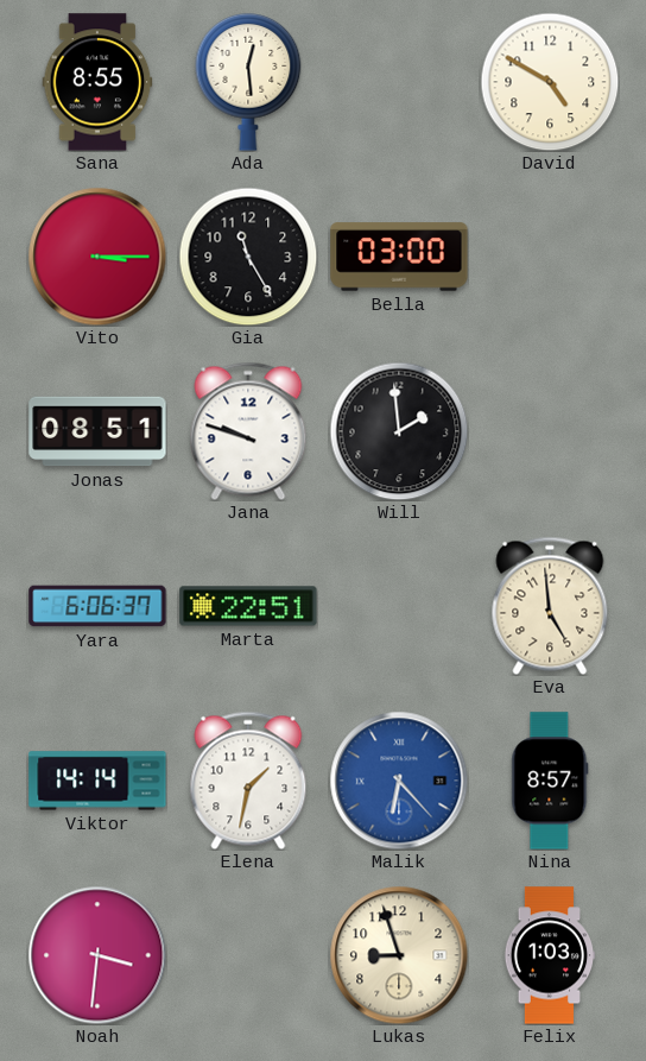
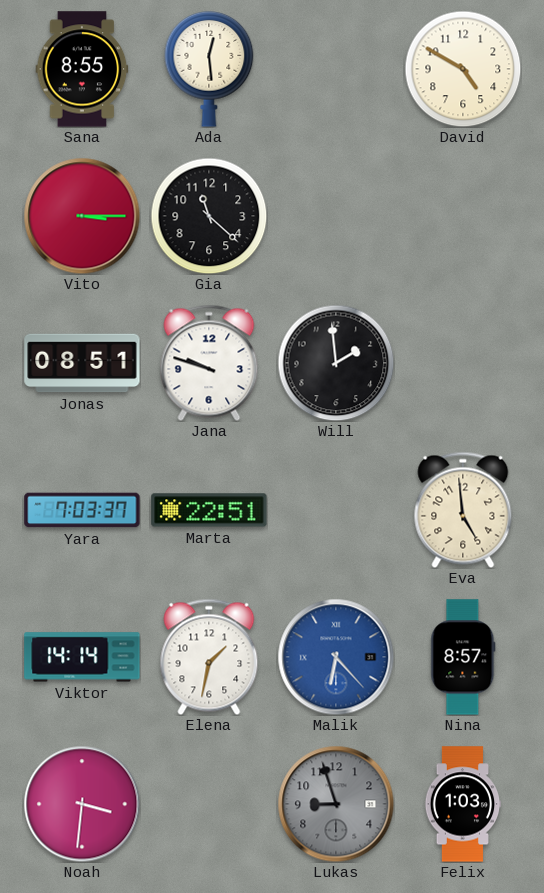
Gia: 11:25 -> 11:22
Bella: 03:00 -> none
Yara: 6:06 -> 7:03
Lukas dial: cream -> grey
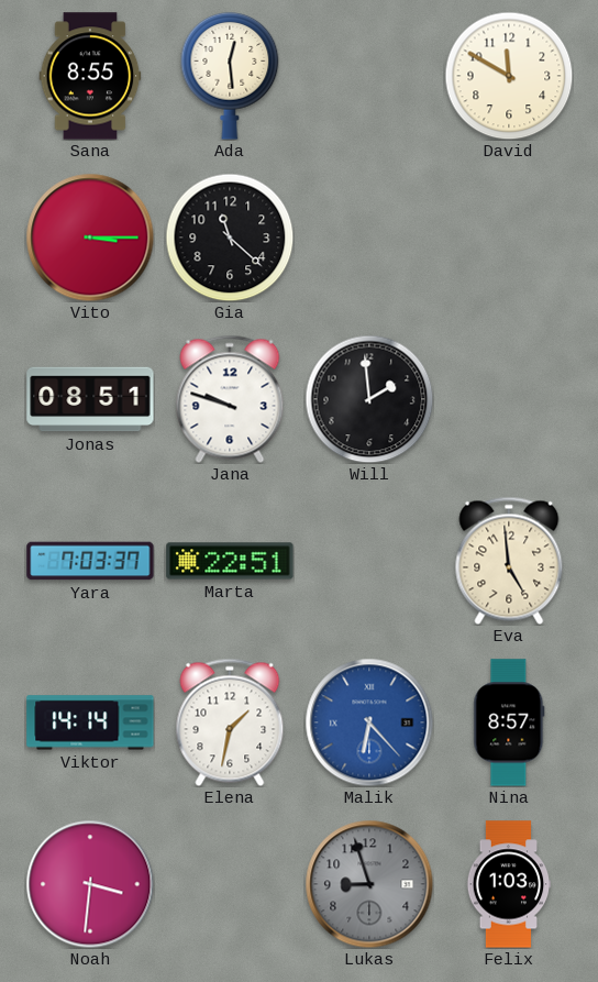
David: 4:50 -> 11:50
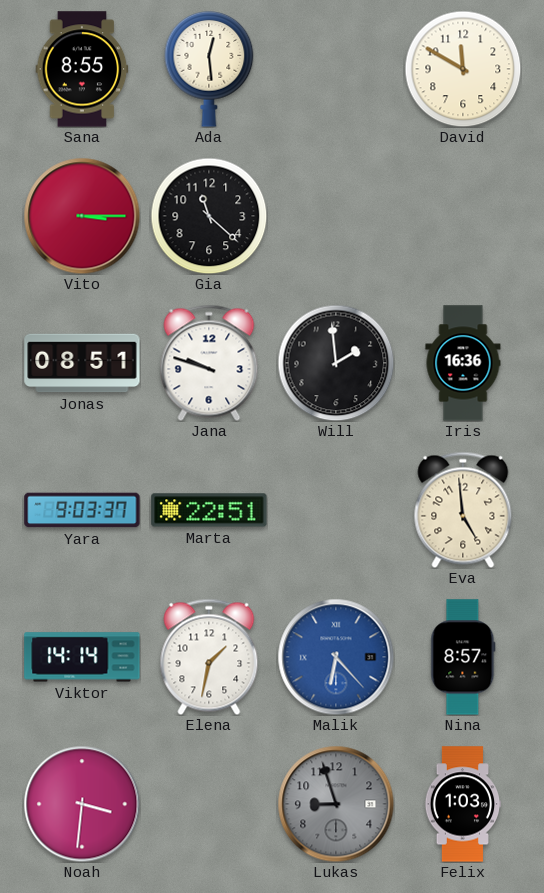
Iris: none -> 16:36
Yara: 7:03 -> 9:03
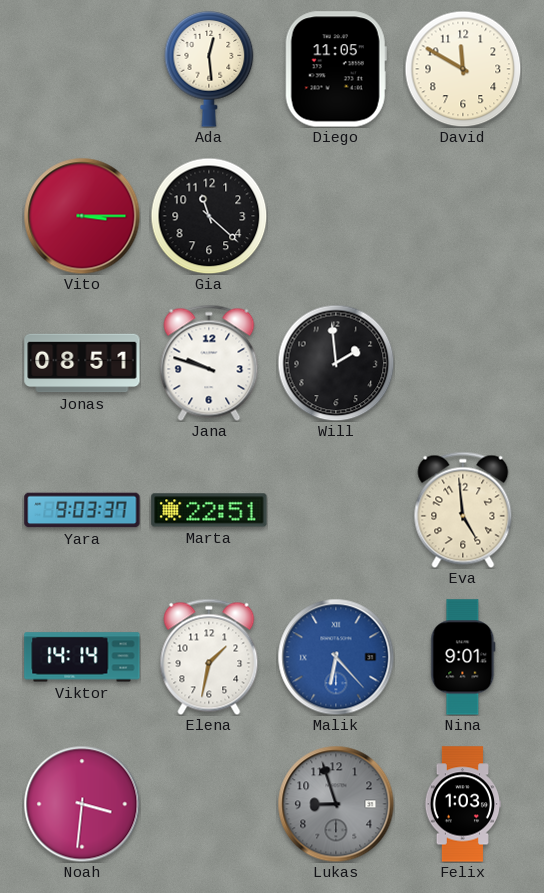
Sana: 8:55 -> none
Diego: none -> 11:05
Iris: 16:36 -> none
Nina: 8:57 -> 9:01
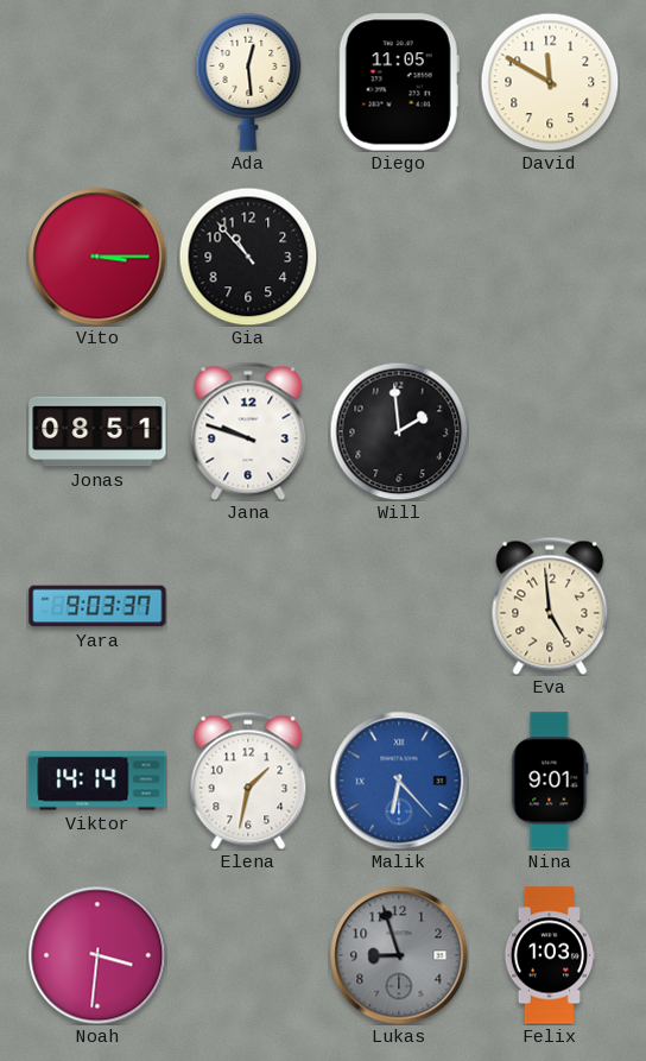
Gia: 11:22 -> 10:53
Marta: 22:51 -> none
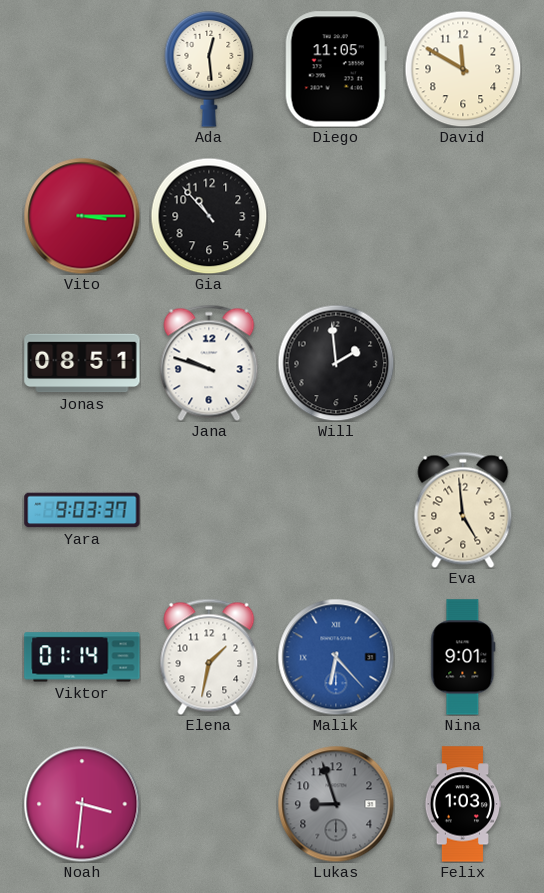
Viktor: 14:14 -> 01:14
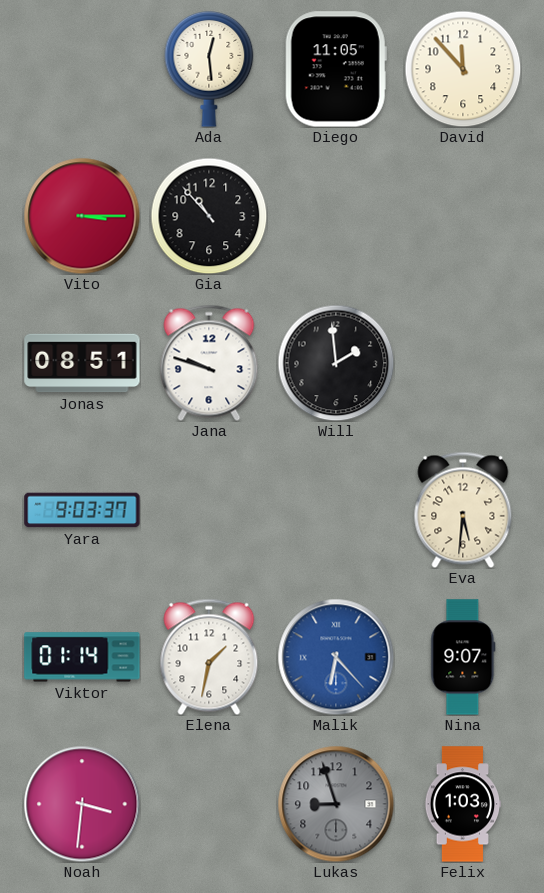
David: 11:50 -> 11:53
Eva: 4:59 -> 5:31
Nina: 9:01 -> 9:07
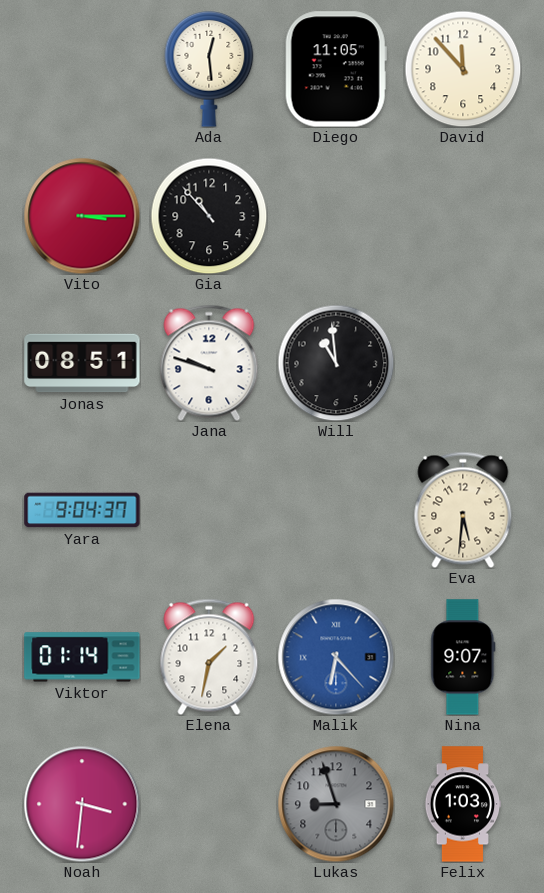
Will: 1:59 -> 10:59
Yara: 9:03 -> 9:04
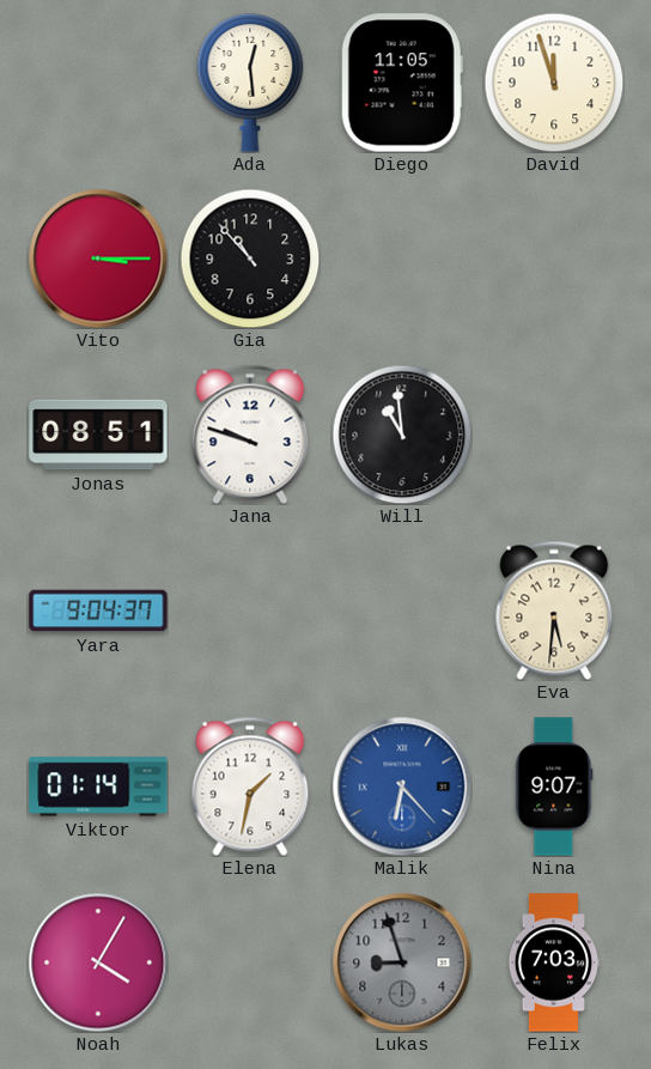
David: 11:53 -> 11:57
Noah: 3:31 -> 4:05
Felix: 1:03 -> 7:03
